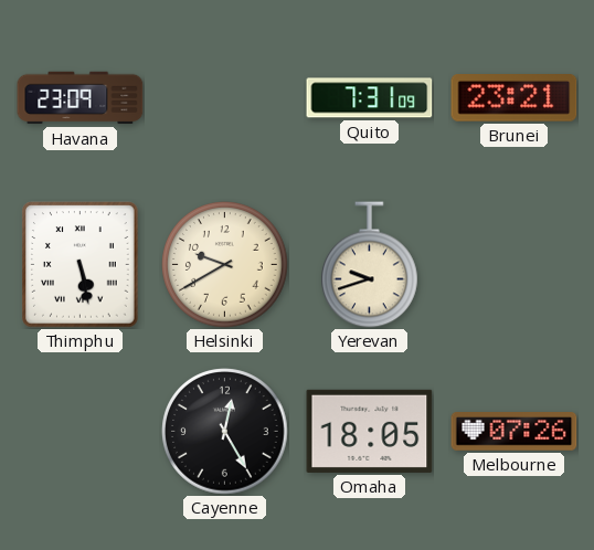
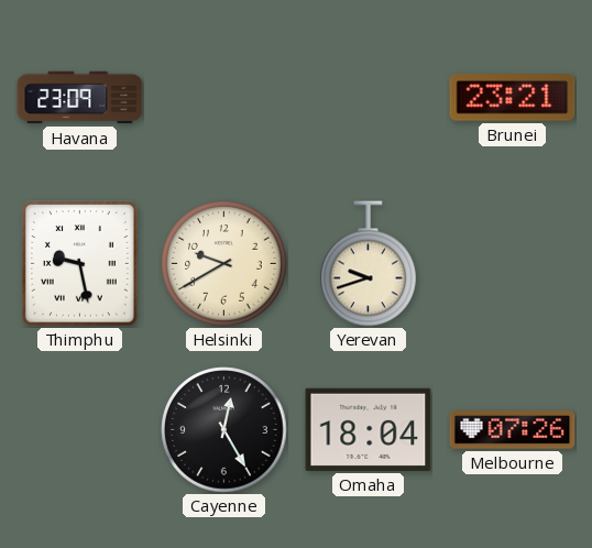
Quito: 7:31 -> none
Thimphu: 5:28 -> 9:28
Omaha: 18:05 -> 18:04
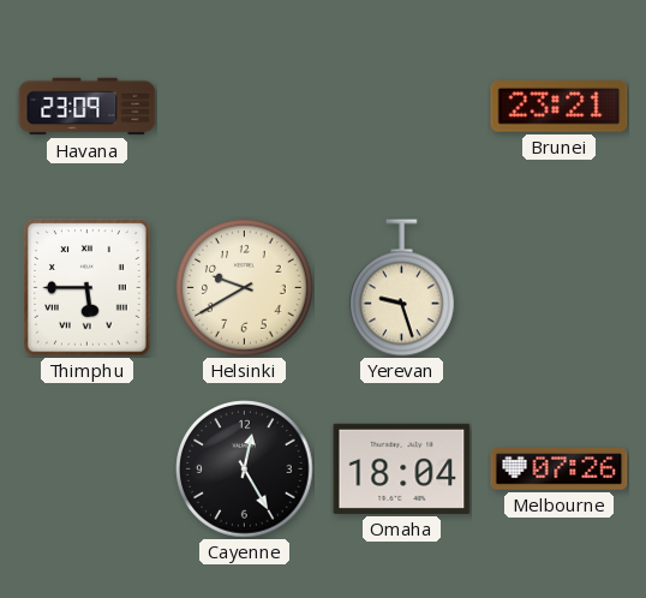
Thimphu: 9:28 -> 5:45
Yerevan: 9:42 -> 9:27
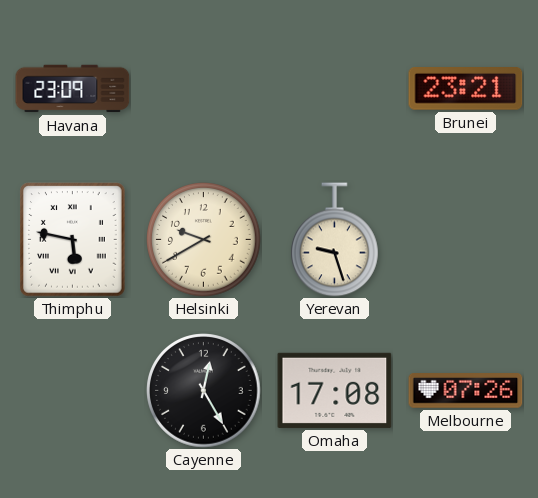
Thimphu: 5:45 -> 5:47
Omaha: 18:04 -> 17:08
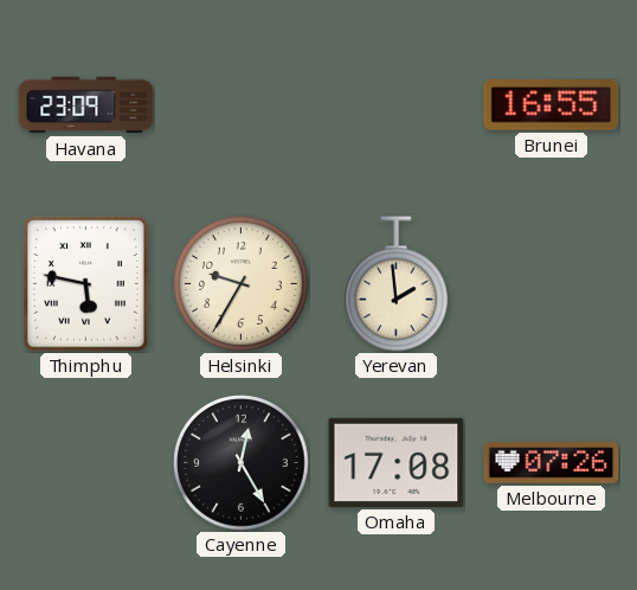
Brunei: 23:21 -> 16:55
Helsinki: 9:40 -> 9:35
Yerevan: 9:27 -> 1:59
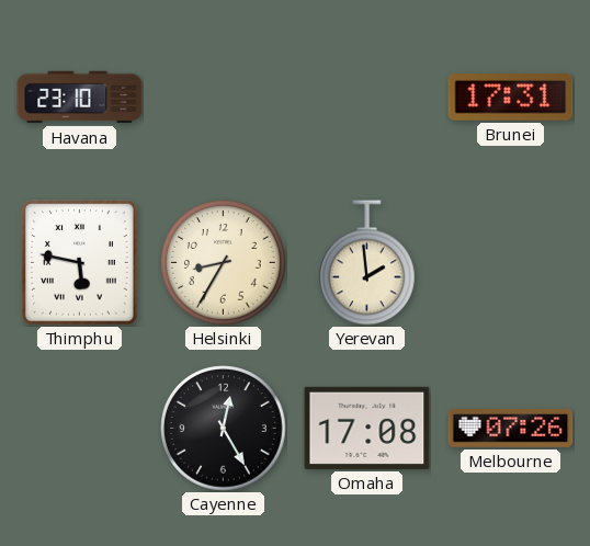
Havana: 23:09 -> 23:10
Brunei: 16:55 -> 17:31
Helsinki: 9:35 -> 8:35
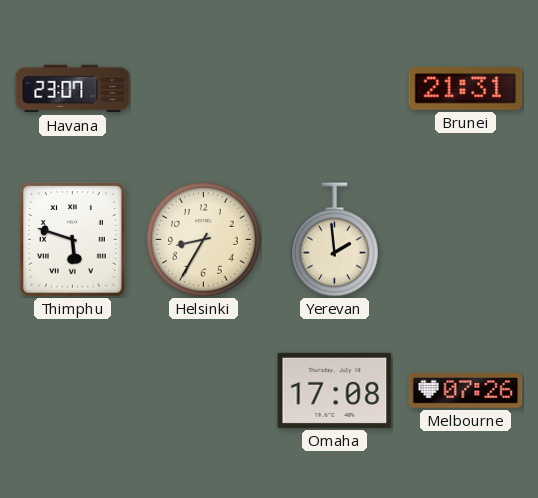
Havana: 23:10 -> 23:07
Brunei: 17:31 -> 21:31
Thimphu: 5:47 -> 5:48
Cayenne: 12:25 -> none
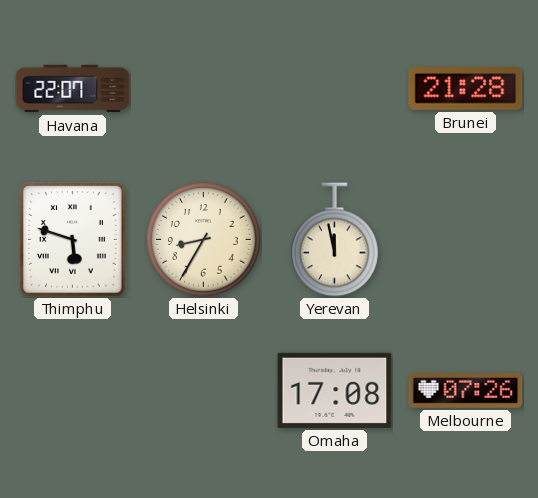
Havana: 23:07 -> 22:07
Brunei: 21:31 -> 21:28
Yerevan: 1:59 -> 11:58
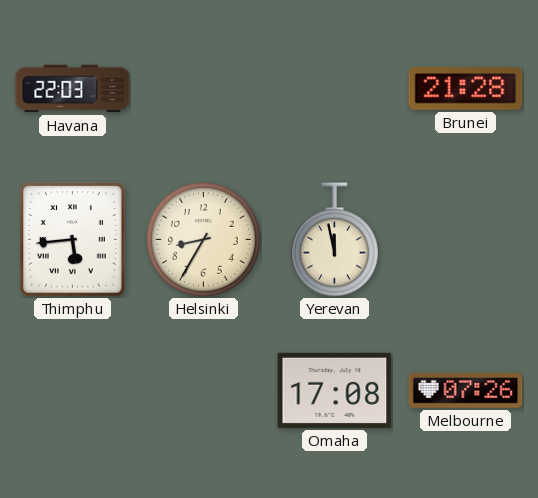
Havana: 22:07 -> 22:03
Thimphu: 5:48 -> 5:44
